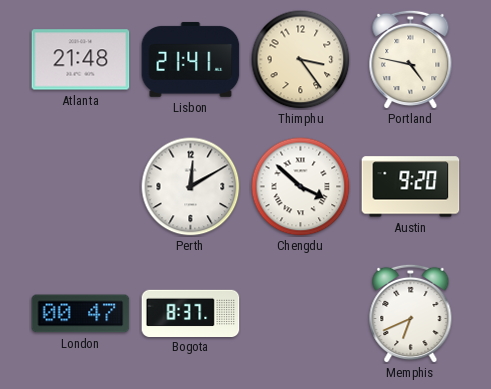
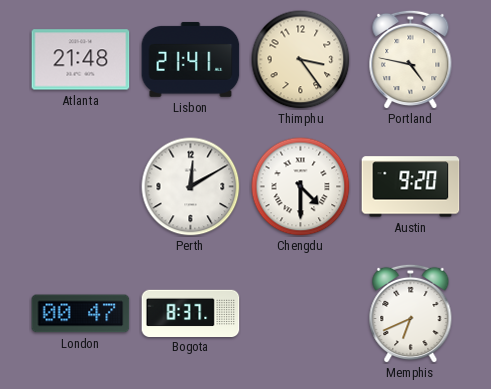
Chengdu: 3:52 -> 4:30
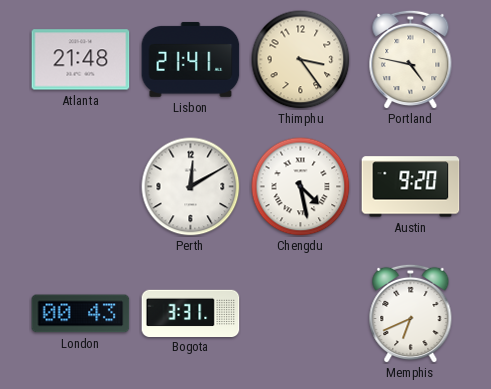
Chengdu: 4:30 -> 4:28
London: 00:47 -> 00:43
Bogota: 8:37 -> 3:31
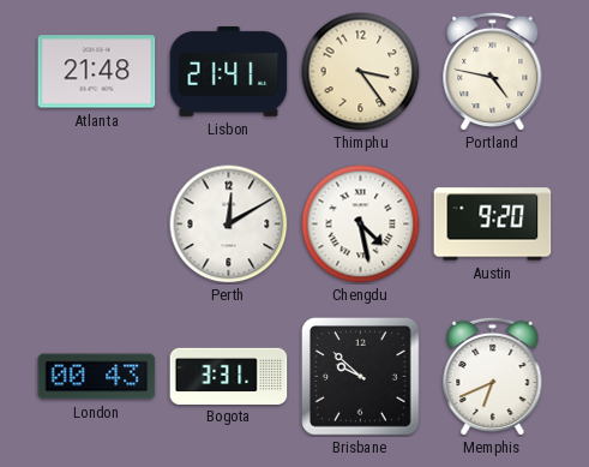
Brisbane: none -> 9:52
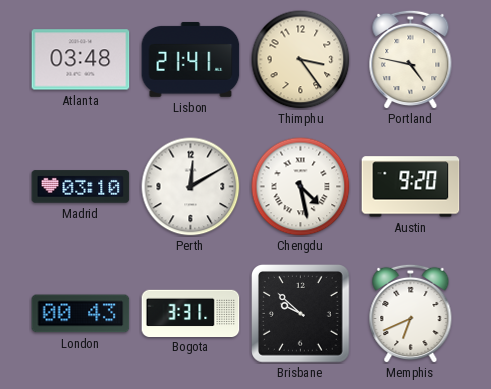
Atlanta: 21:48 -> 03:48
Madrid: none -> 03:10
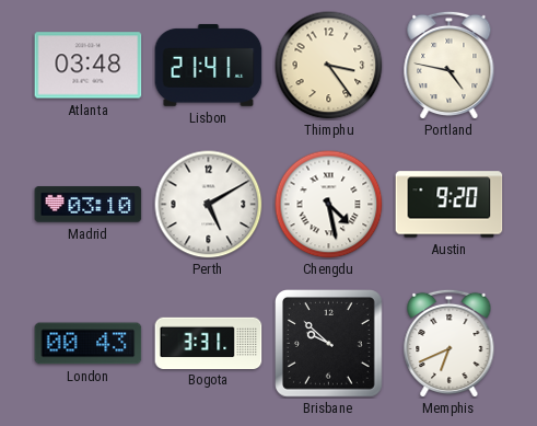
Perth: 12:10 -> 5:10
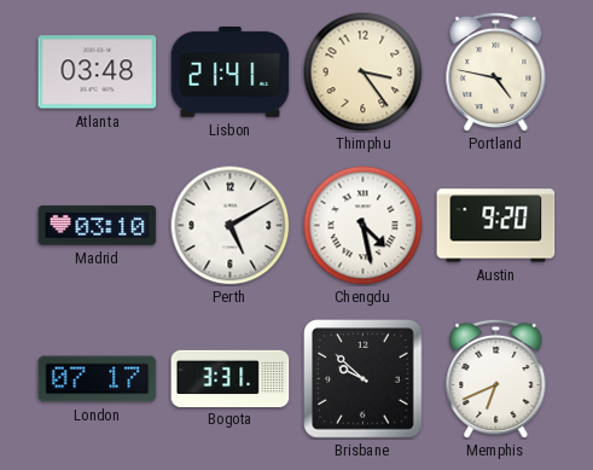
London: 00:43 -> 07:17
